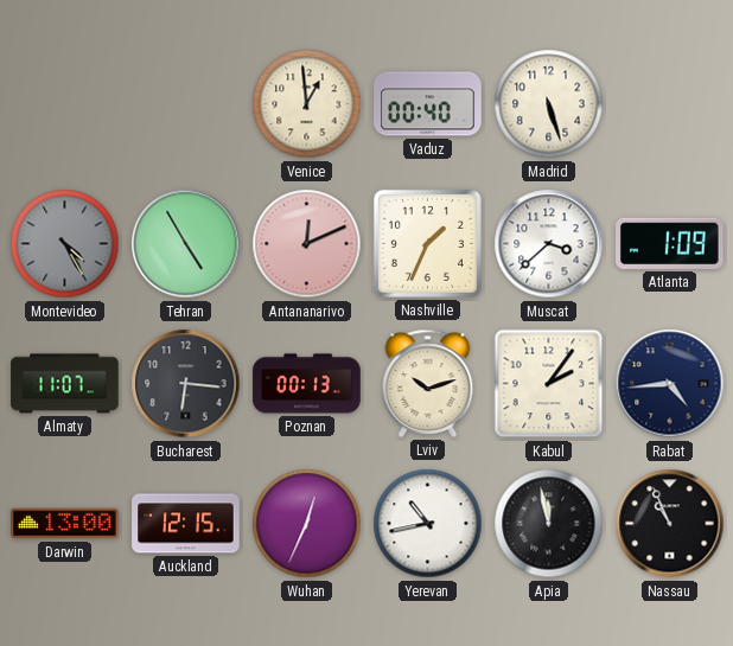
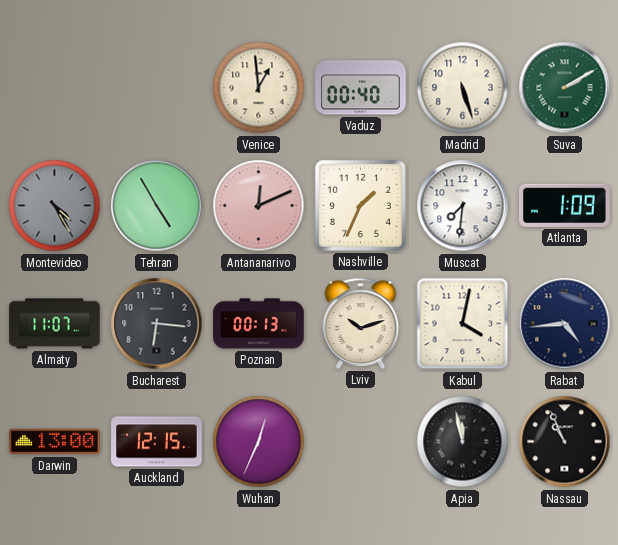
Suva: none -> 2:10
Muscat: 3:38 -> 7:31
Kabul: 2:06 -> 4:02
Yerevan: 10:43 -> none
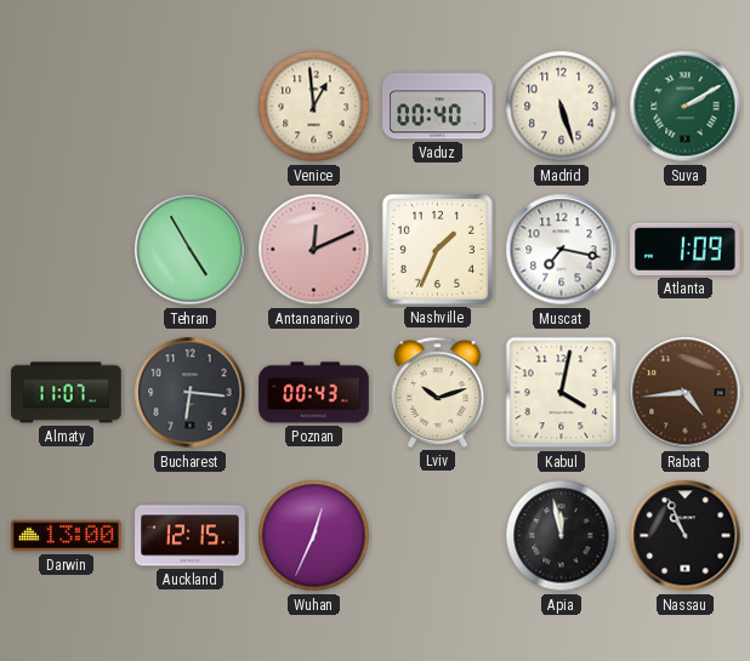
Montevideo: 4:25 -> none
Muscat: 7:31 -> 7:17
Poznan: 00:13 -> 00:43
Rabat dial: navy -> brown
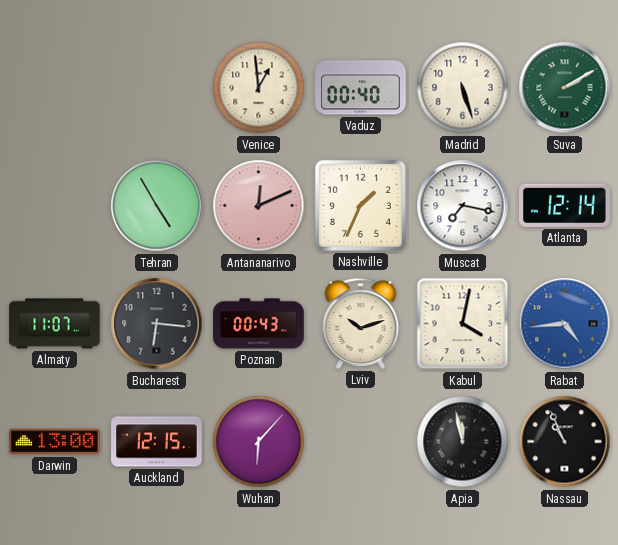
Atlanta: 1:09 -> 12:14
Rabat dial: brown -> blue
Wuhan: 12:34 -> 6:07
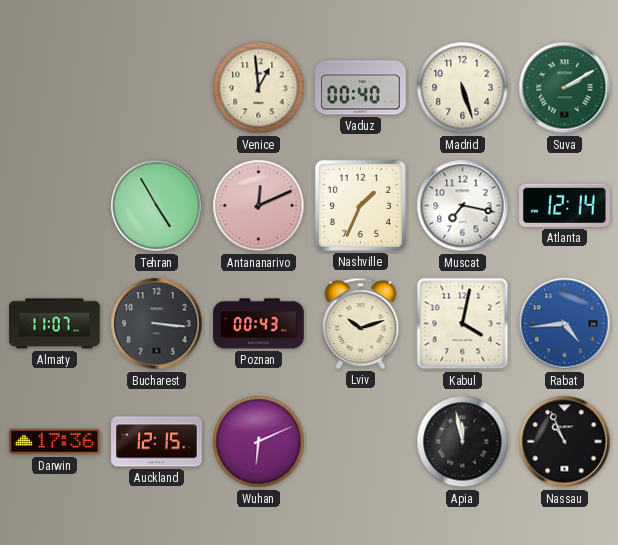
Bucharest: 6:16 -> 3:16
Darwin: 13:00 -> 17:36
Wuhan: 6:07 -> 6:11
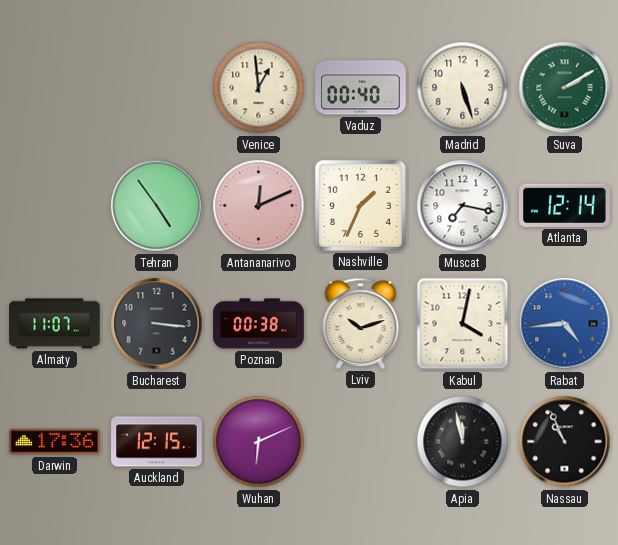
Tehran: 4:55 -> 4:54
Poznan: 00:43 -> 00:38
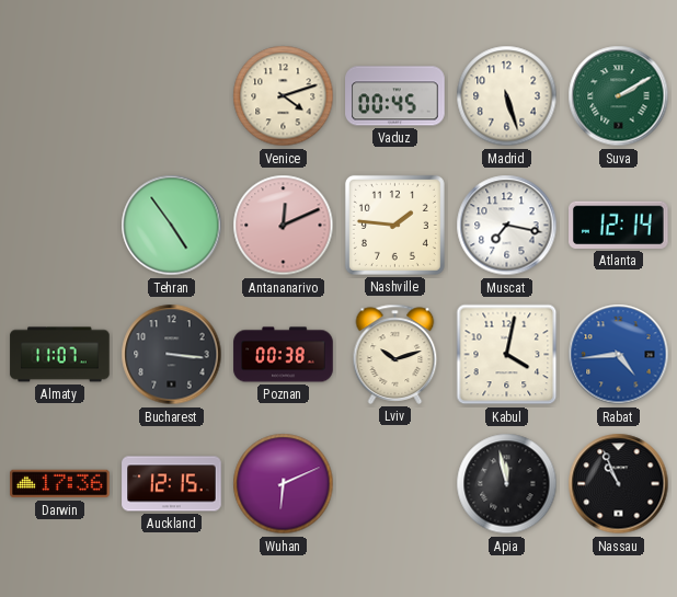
Venice: 12:59 -> 4:12
Vaduz: 00:40 -> 00:45
Nashville: 1:34 -> 1:46
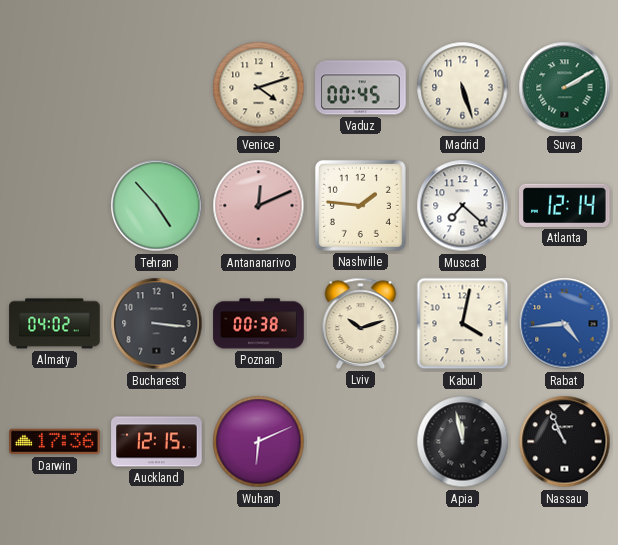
Tehran: 4:54 -> 4:53
Muscat: 7:17 -> 7:22
Almaty: 11:07 -> 04:02
